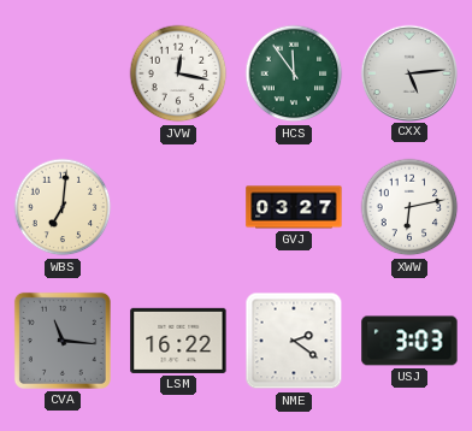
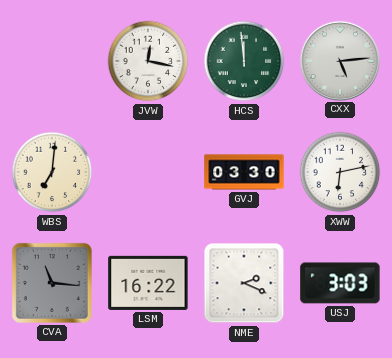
HCS: 11:54 -> 11:59
GVJ: 03:27 -> 03:30
NME: 2:21 -> 2:19
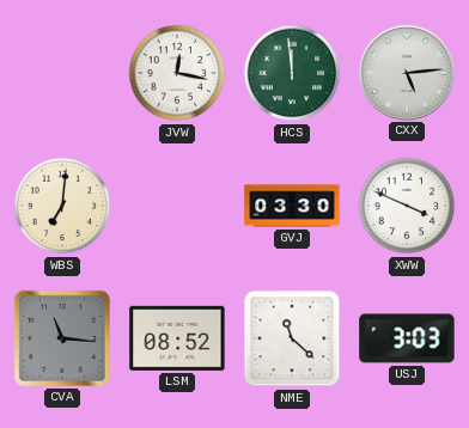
XWW: 6:13 -> 3:49
LSM: 16:22 -> 08:52
NME: 2:19 -> 11:22
